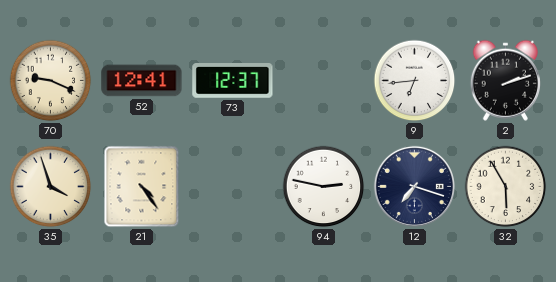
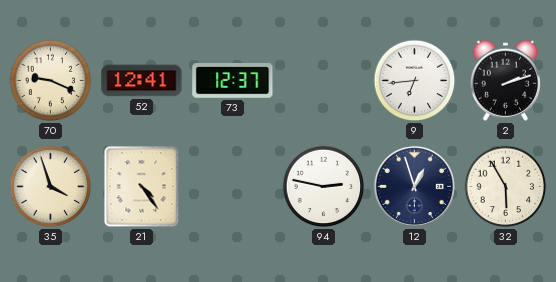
12: 7:18 -> 12:57
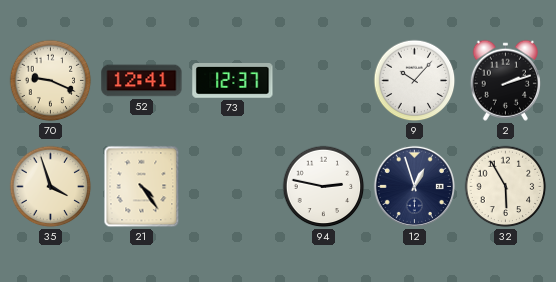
9: 6:44 -> 10:07
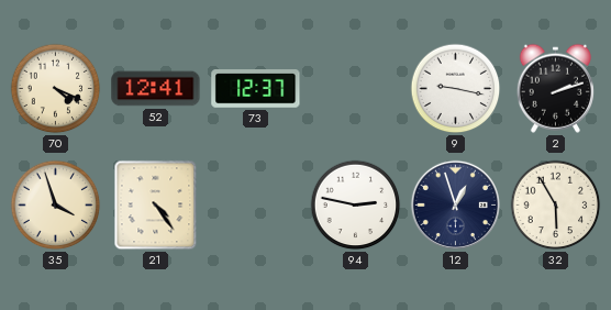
70: 9:19 -> 4:19
9: 10:07 -> 9:17
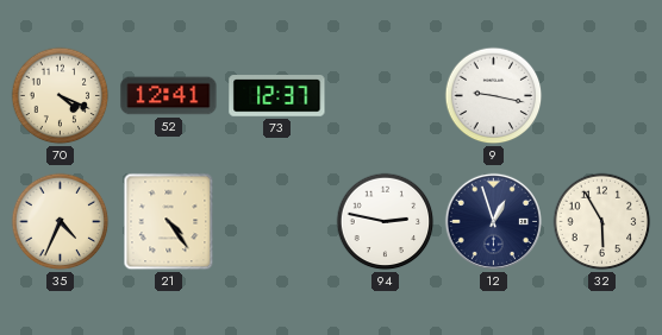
2: 2:12 -> none
35: 3:57 -> 4:34
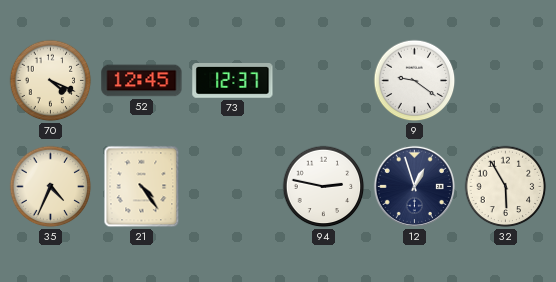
52: 12:41 -> 12:45
9: 9:17 -> 9:21
